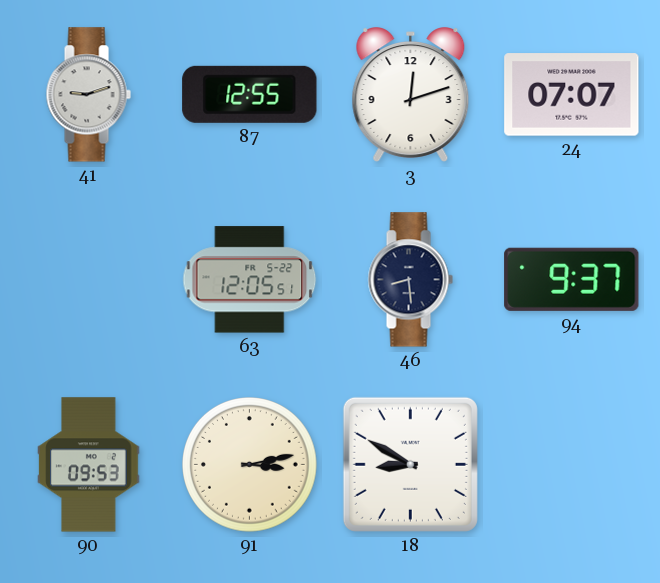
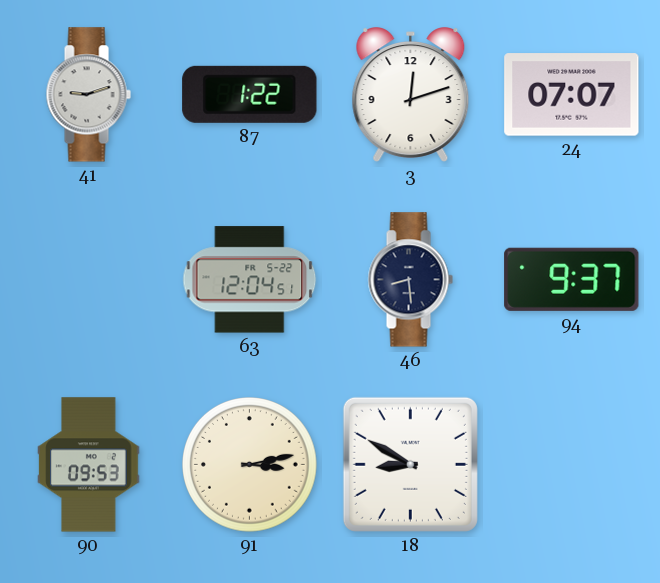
87: 12:55 -> 1:22
63: 12:05 -> 12:04
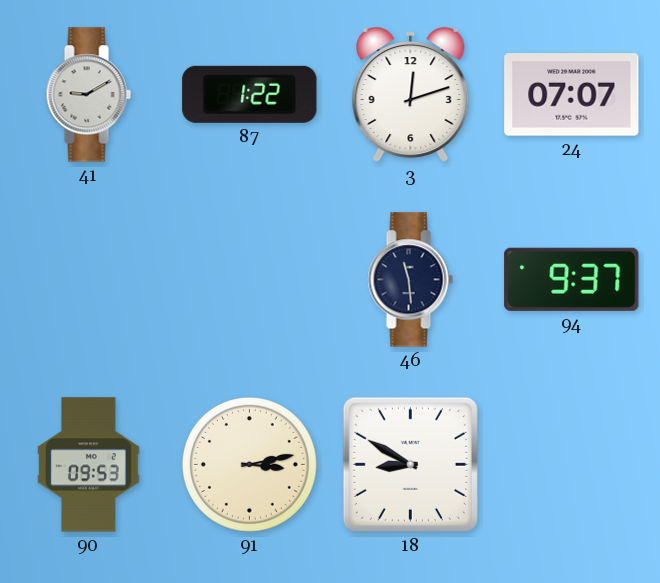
41: 9:12 -> 9:10
63: 12:04 -> none
46: 8:29 -> 11:29
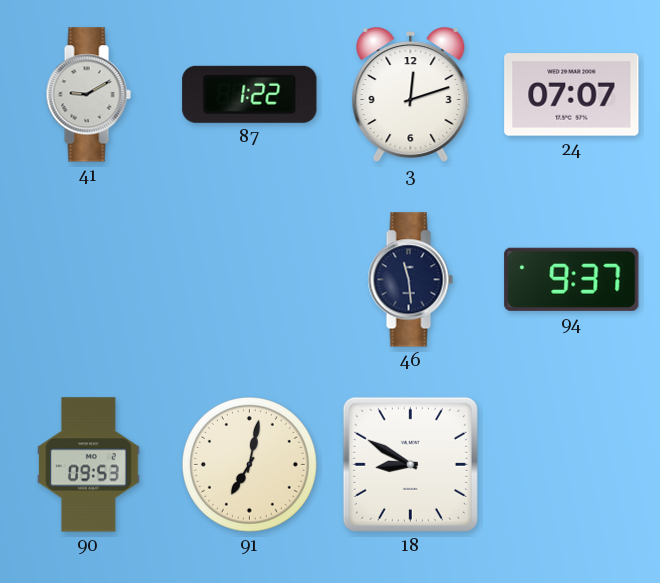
91: 3:13 -> 7:02
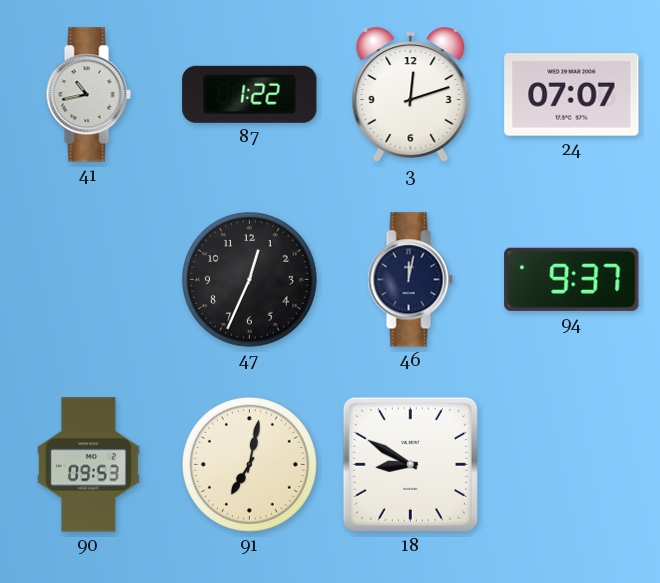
41: 9:10 -> 10:43
47: none -> 12:34
46: 11:29 -> 12:02
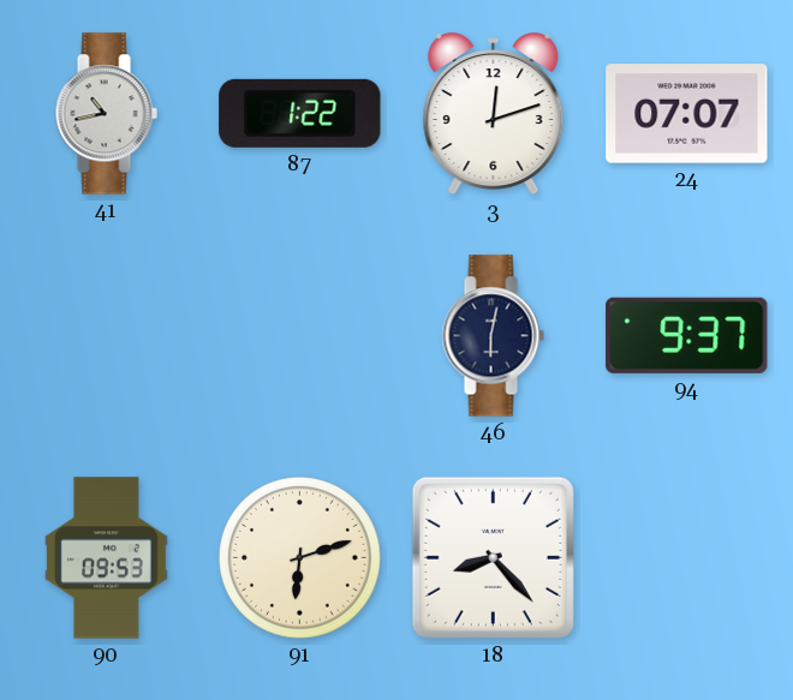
47: 12:34 -> none
46: 12:02 -> 6:02
91: 7:02 -> 6:12
18: 8:50 -> 8:23
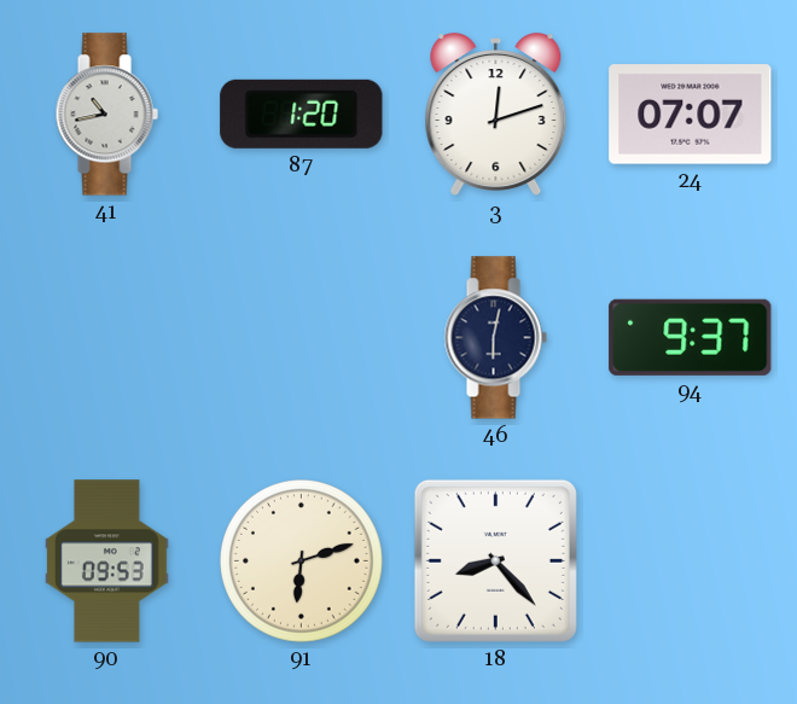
87: 1:22 -> 1:20
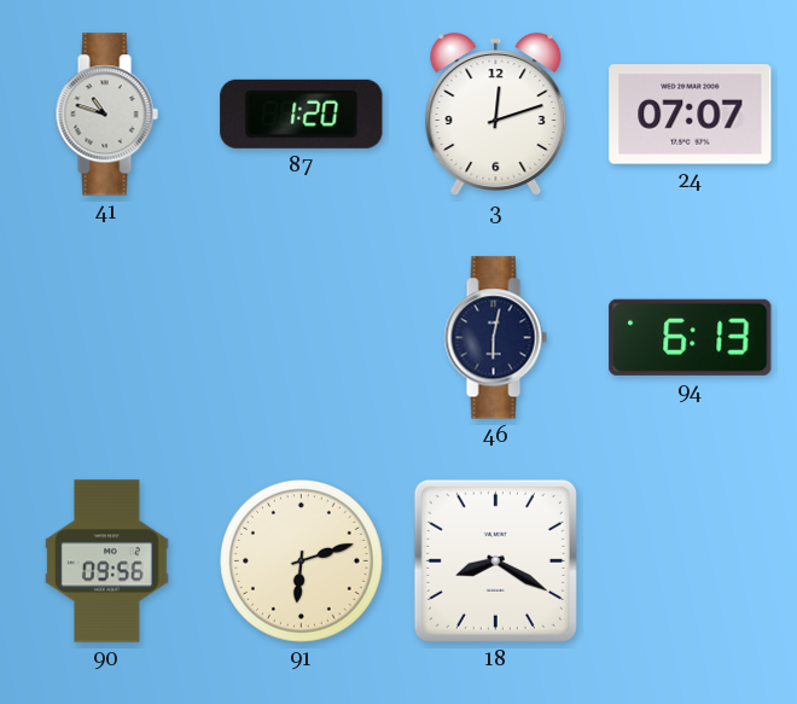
41: 10:43 -> 10:48
94: 9:37 -> 6:13
90: 09:53 -> 09:56
18: 8:23 -> 8:20
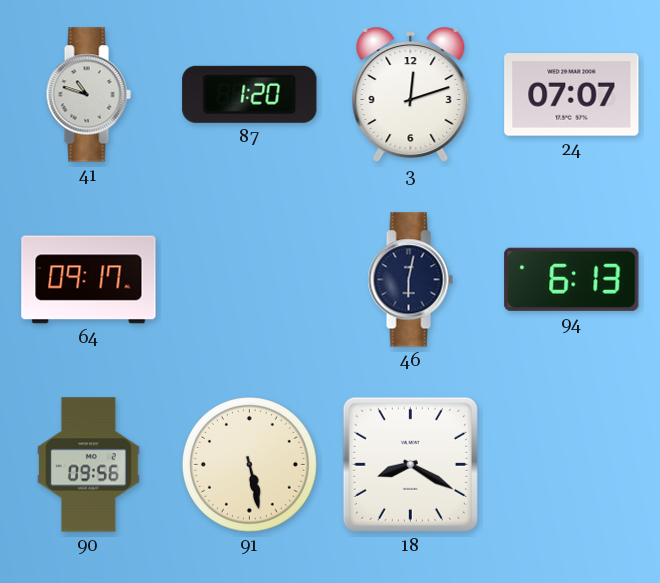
64: none -> 09:17
91: 6:12 -> 5:28
